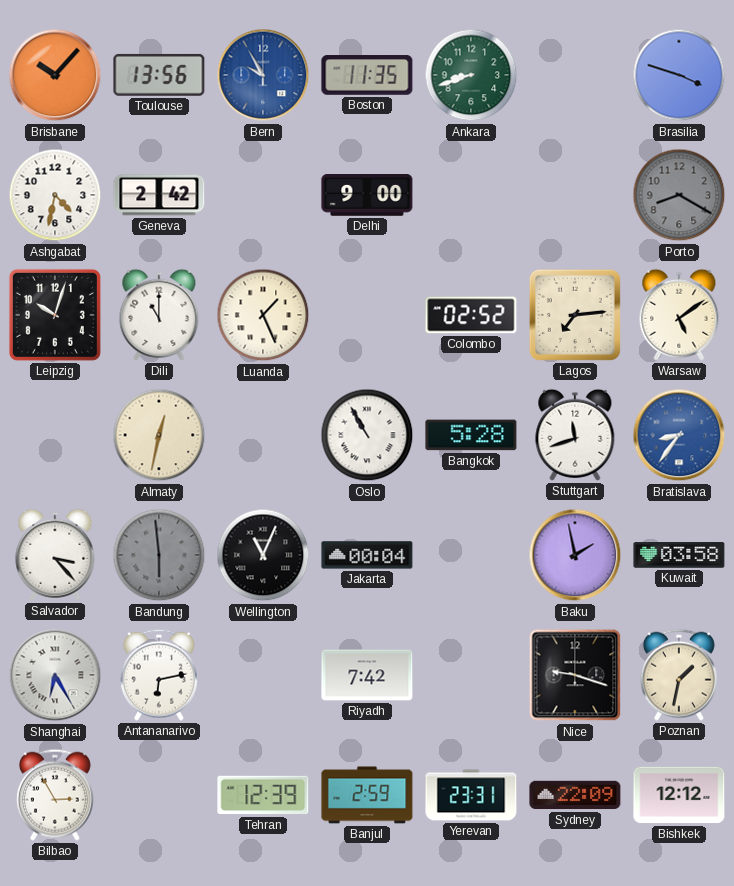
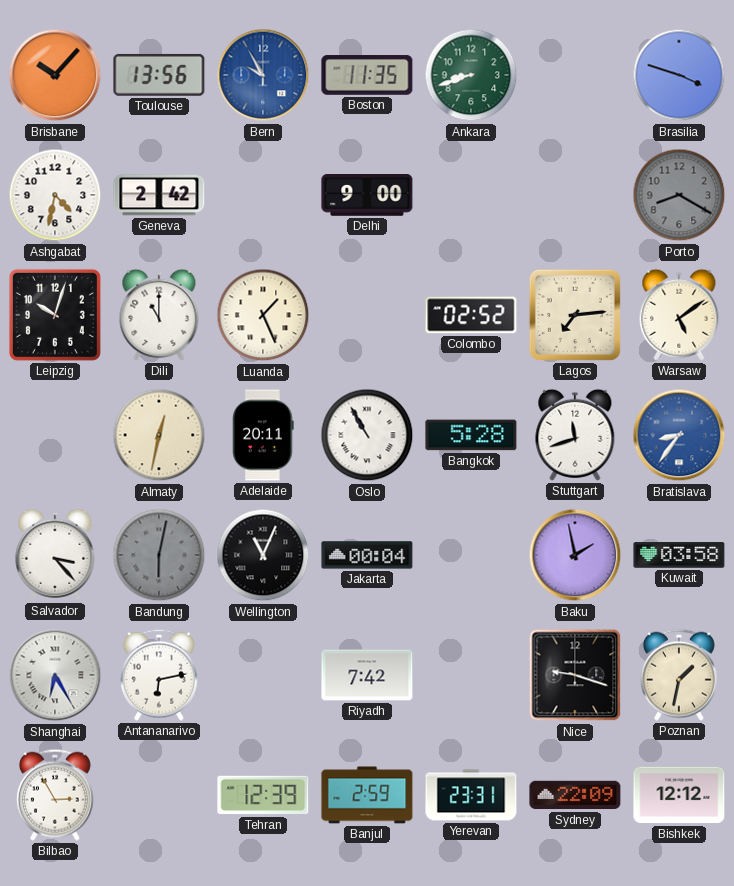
Adelaide: none -> 20:11
Bandung: 5:59 -> 6:02
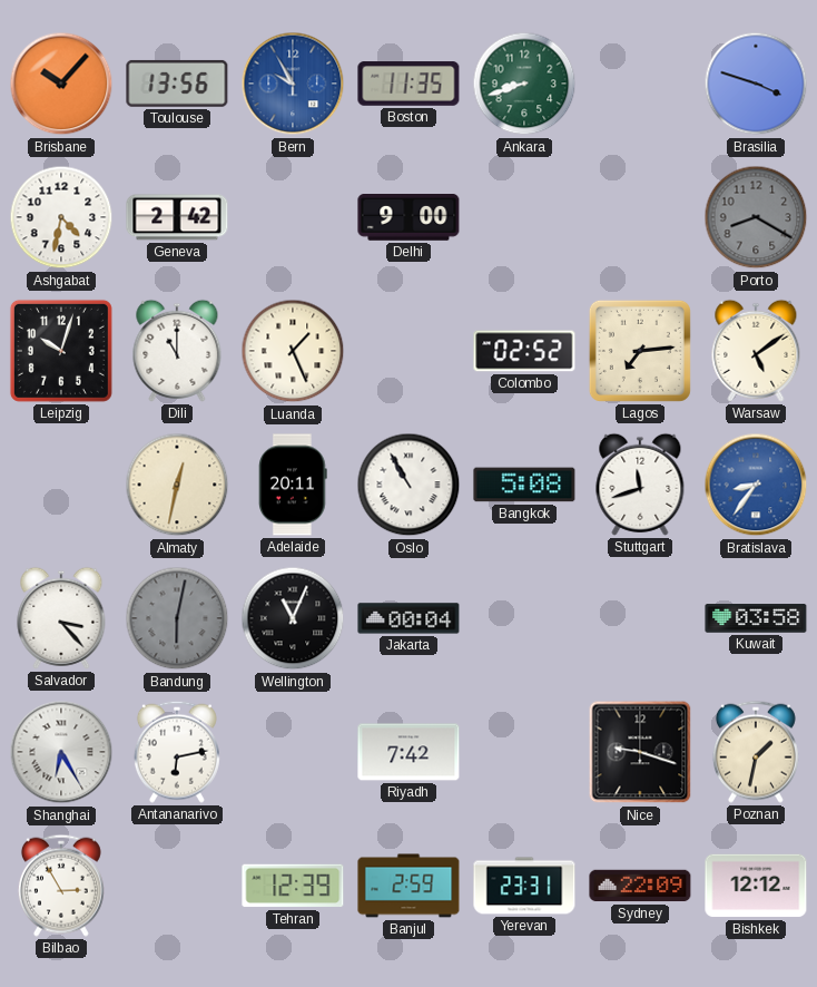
Bangkok: 5:28 -> 5:08
Baku: 1:58 -> none
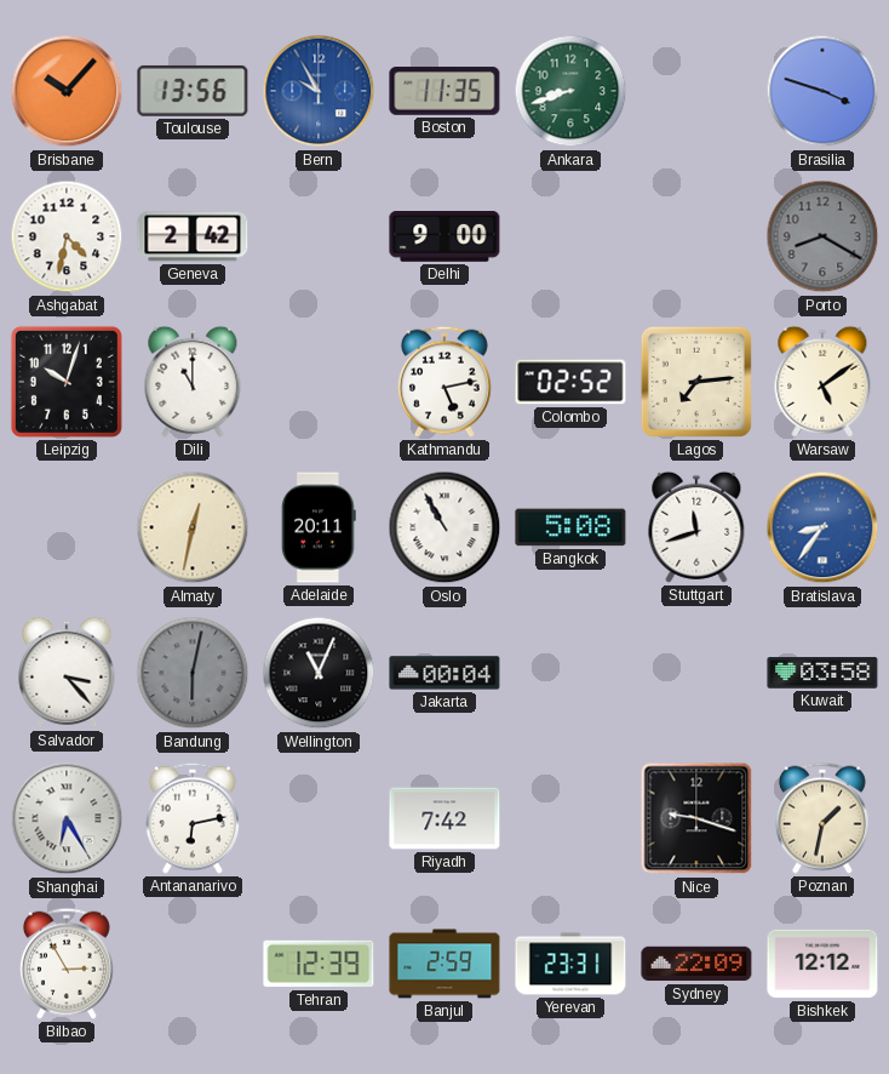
Luanda: 1:26 -> none
Kathmandu: none -> 5:13
